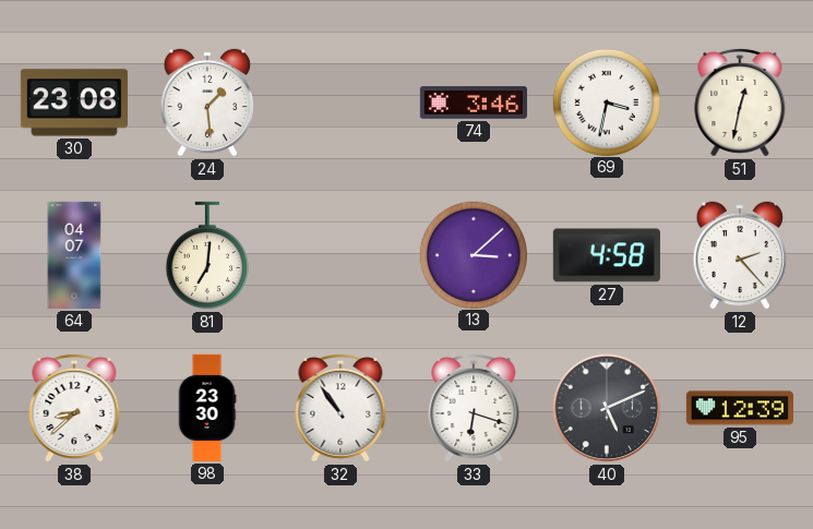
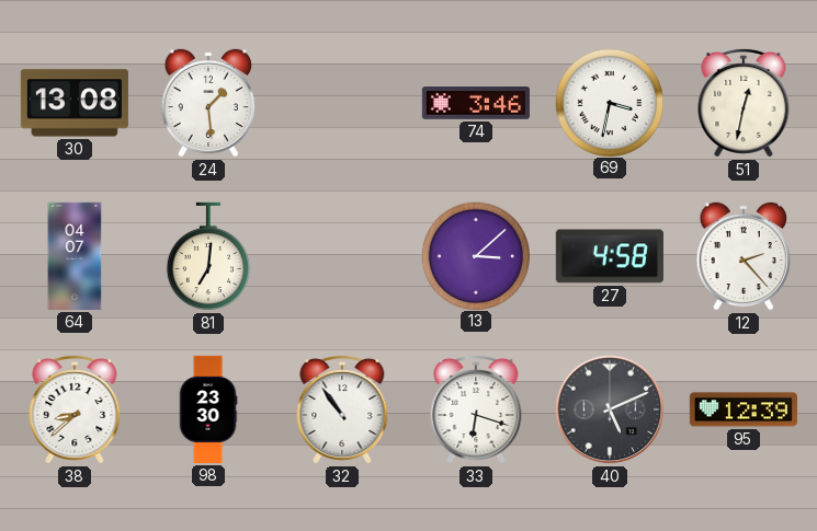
30: 23:08 -> 13:08
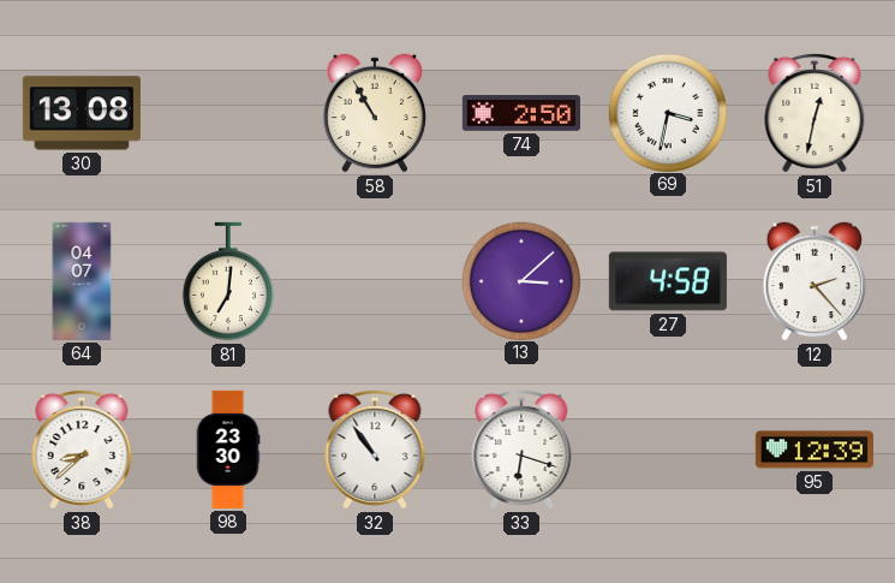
24: 1:29 -> none
58: none -> 10:55
74: 3:46 -> 2:50
40: 5:11 -> none
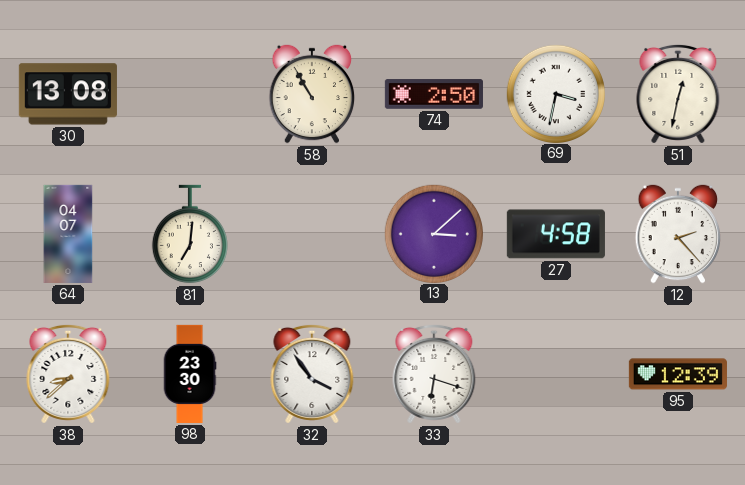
32: 10:54 -> 3:54
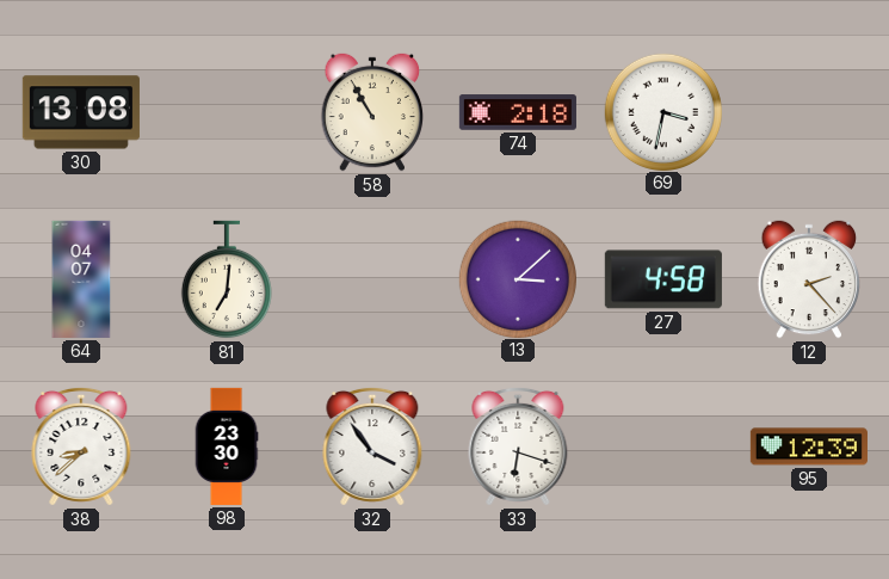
74: 2:50 -> 2:18
51: 12:32 -> none
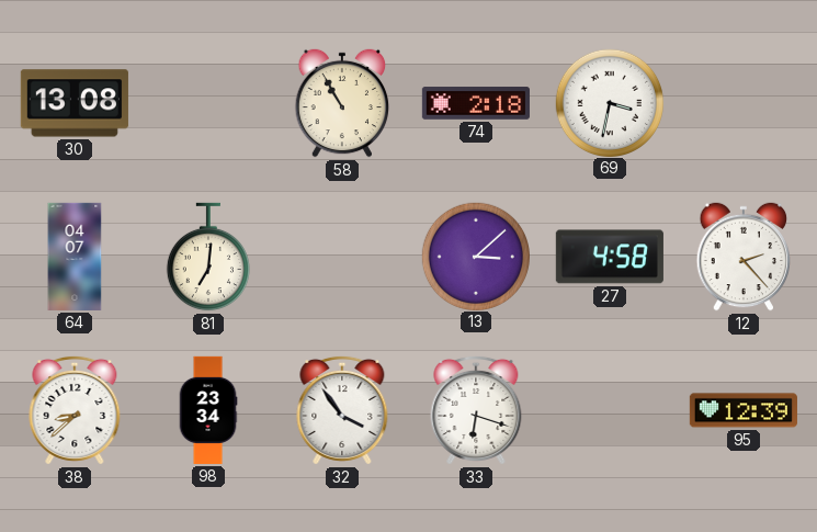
98: 23:30 -> 23:34
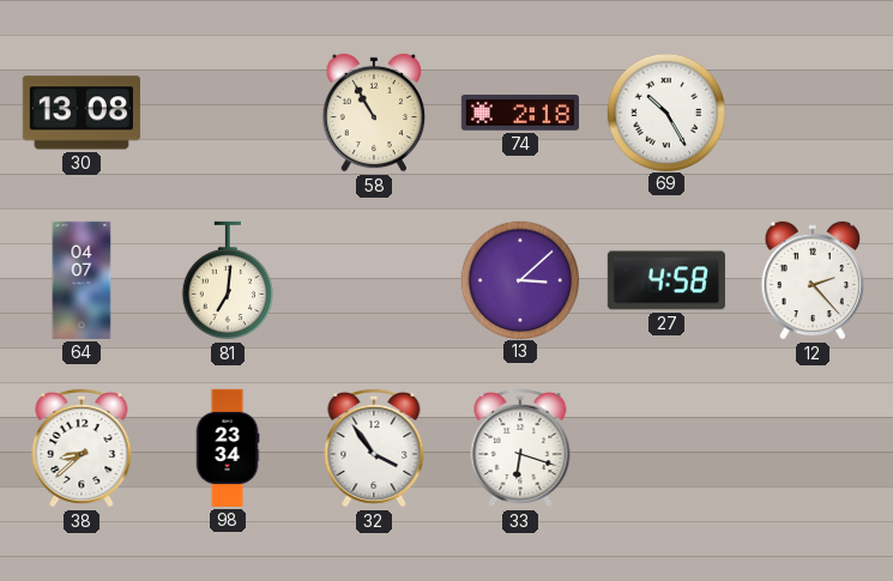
69: 3:32 -> 10:25
95: 12:39 -> none
